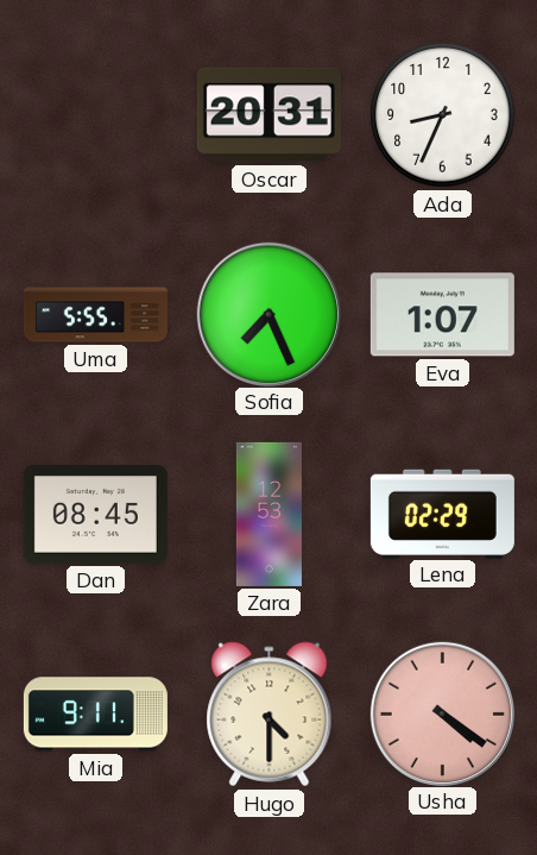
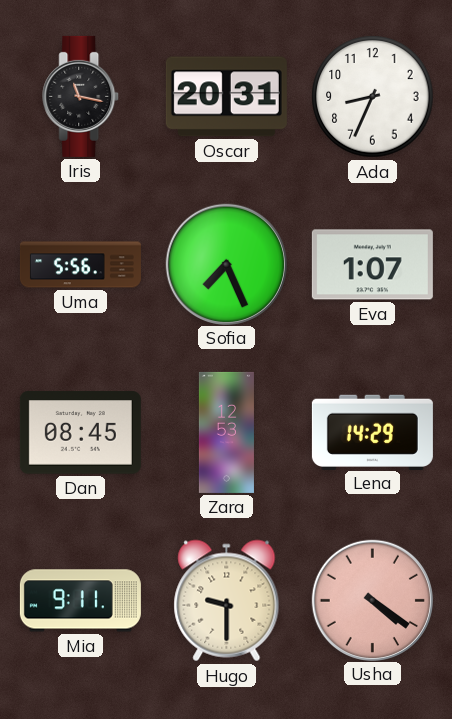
Iris: none -> 11:17
Uma: 5:55 -> 5:56
Lena: 02:29 -> 14:29
Hugo: 4:30 -> 9:30
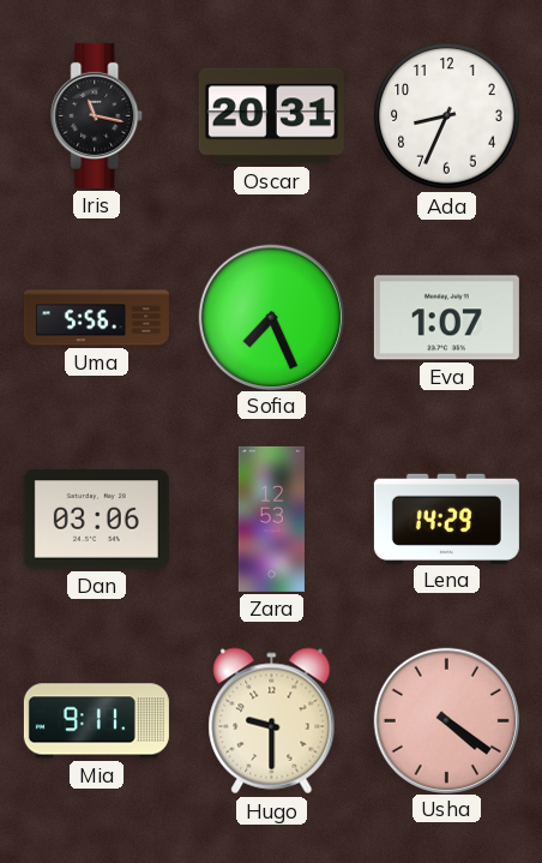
Dan: 08:45 -> 03:06
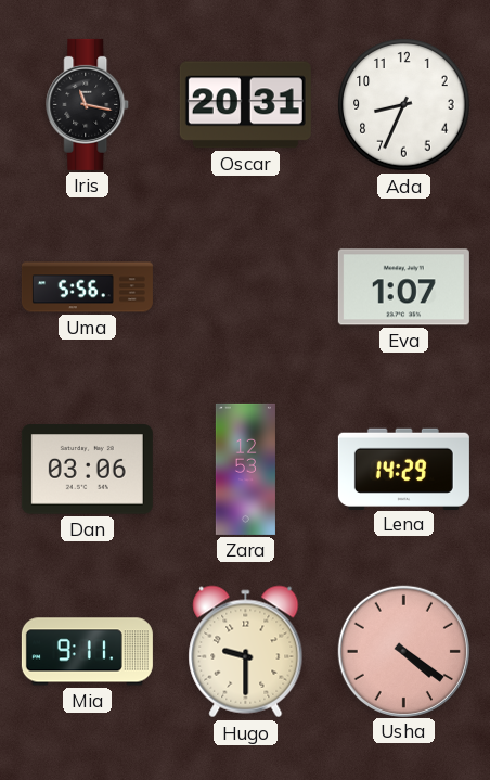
Sofia: 7:26 -> none
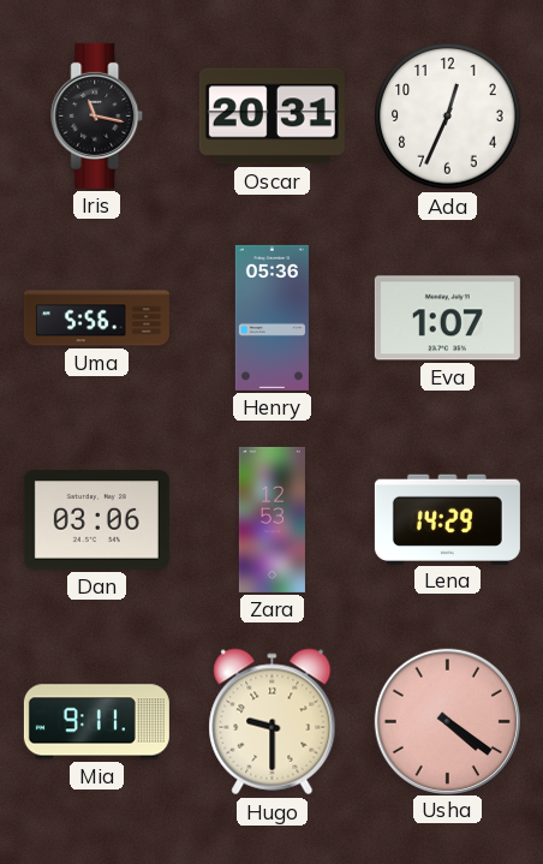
Ada: 8:34 -> 12:34
Henry: none -> 05:36
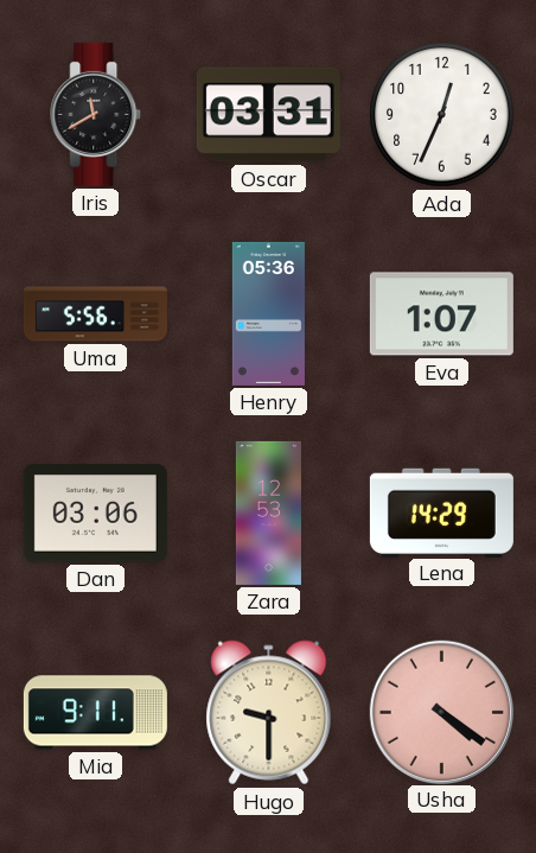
Iris: 11:17 -> 11:40
Oscar: 20:31 -> 03:31
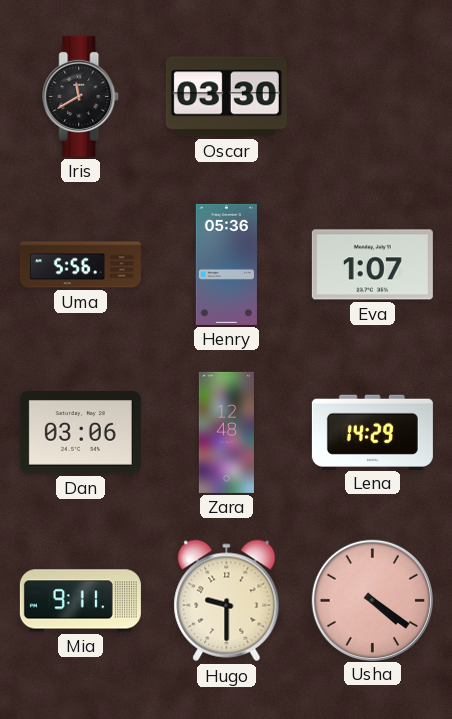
Oscar: 03:31 -> 03:30
Ada: 12:34 -> none
Zara: 12:53 -> 12:48
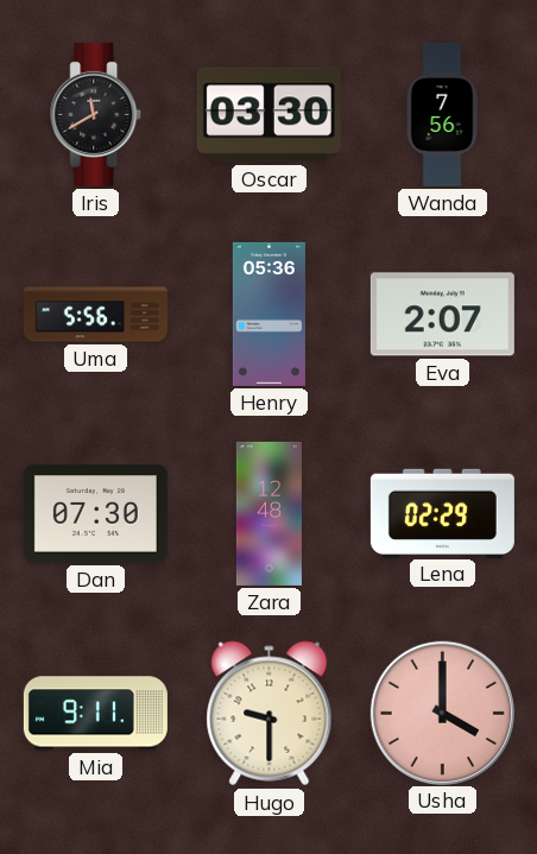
Wanda: none -> 7:56
Eva: 1:07 -> 2:07
Dan: 03:06 -> 07:30
Lena: 14:29 -> 02:29
Usha: 4:21 -> 4:00
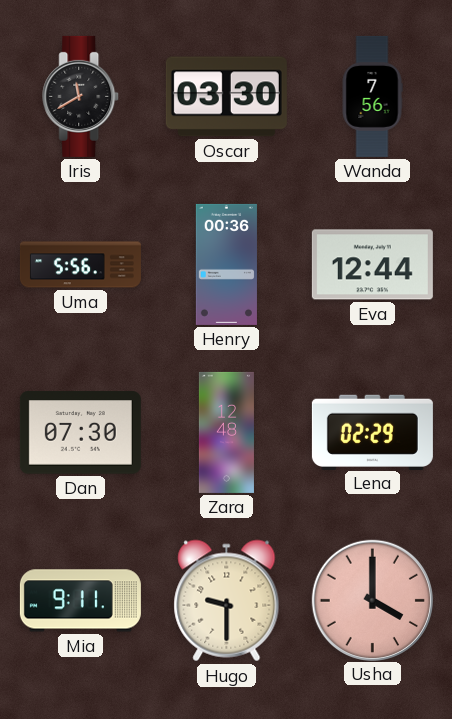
Henry: 05:36 -> 00:36
Eva: 2:07 -> 12:44
